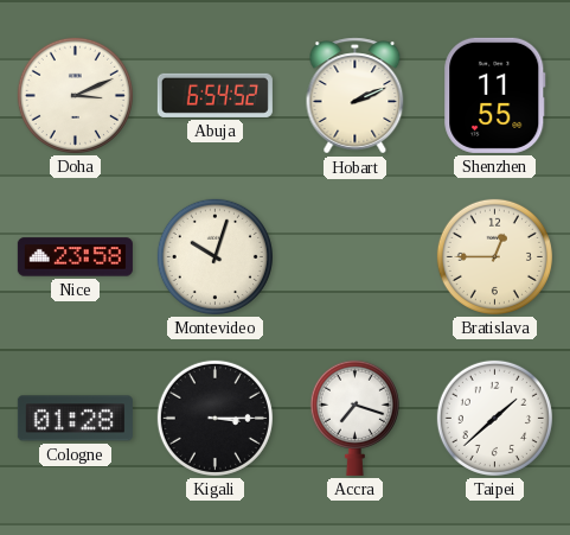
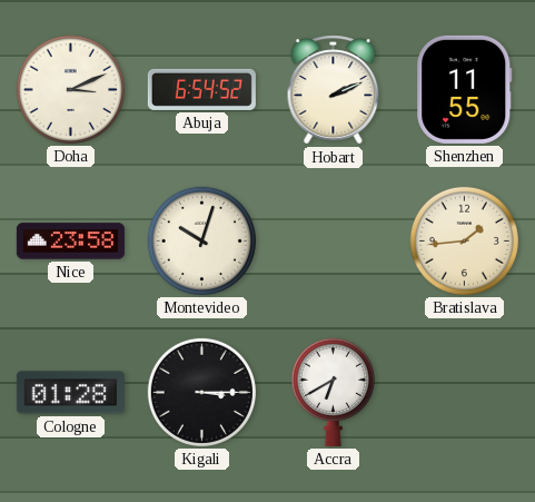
Bratislava: 12:45 -> 1:44
Accra: 7:18 -> 6:40
Taipei: 1:38 -> none
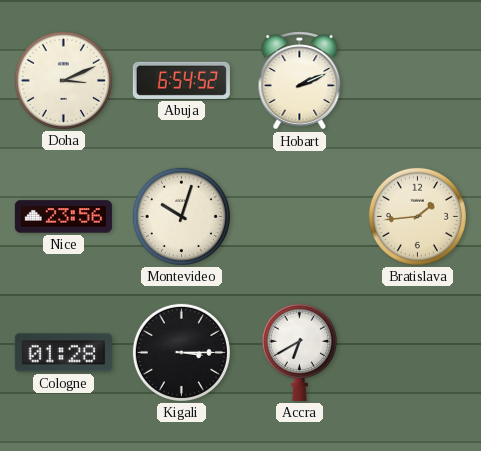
Shenzhen: 11:55 -> none
Nice: 23:58 -> 23:56
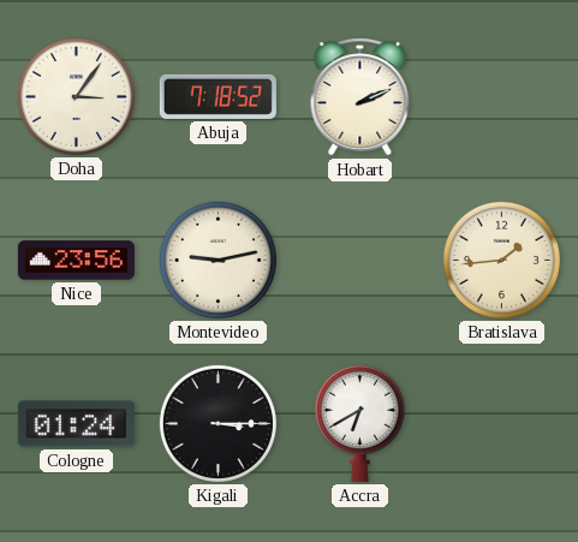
Doha: 3:11 -> 3:06
Abuja: 6:54 -> 7:18
Montevideo: 10:03 -> 9:13
Cologne: 01:28 -> 01:24
